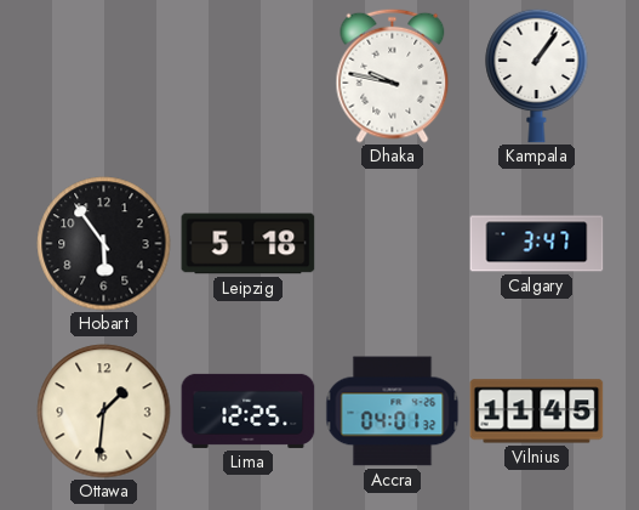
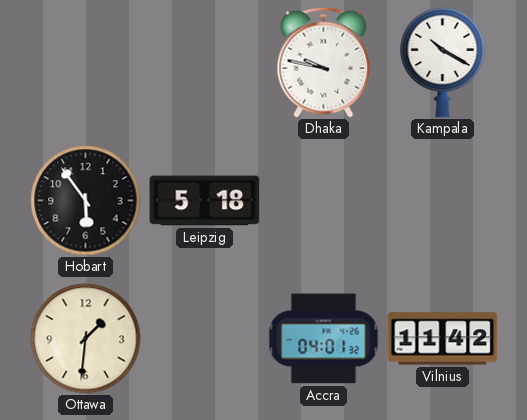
Kampala: 1:06 -> 10:20
Calgary: 3:47 -> none
Lima: 12:25 -> none
Vilnius: 11:45 -> 11:42
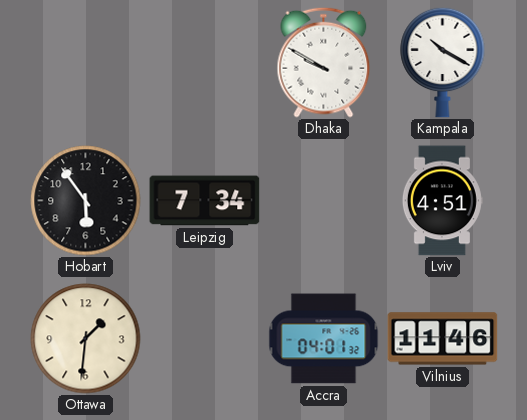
Dhaka: 9:47 -> 9:50
Leipzig: 5:18 -> 7:34
Lviv: none -> 4:51
Vilnius: 11:42 -> 11:46
